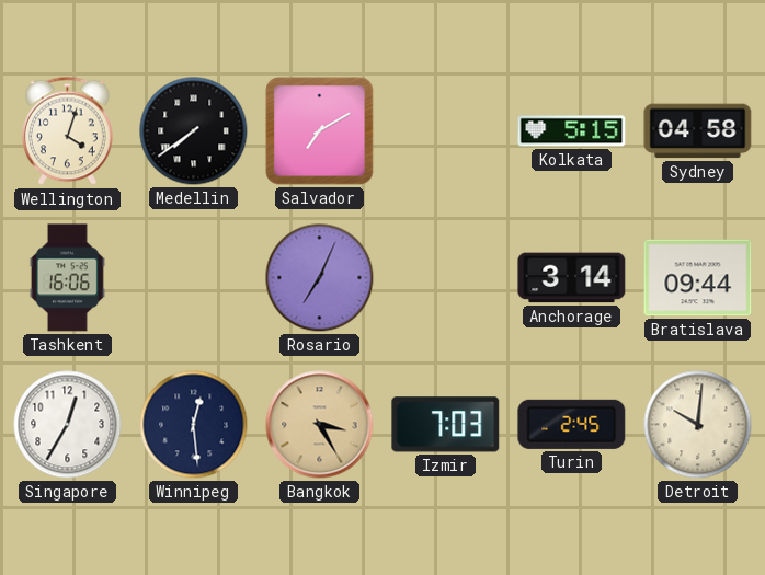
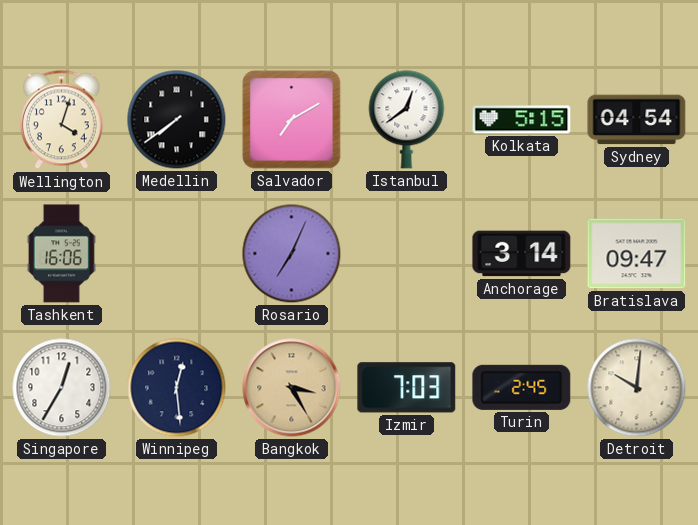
Istanbul: none -> 12:39
Sydney: 04:58 -> 04:54
Bratislava: 09:44 -> 09:47
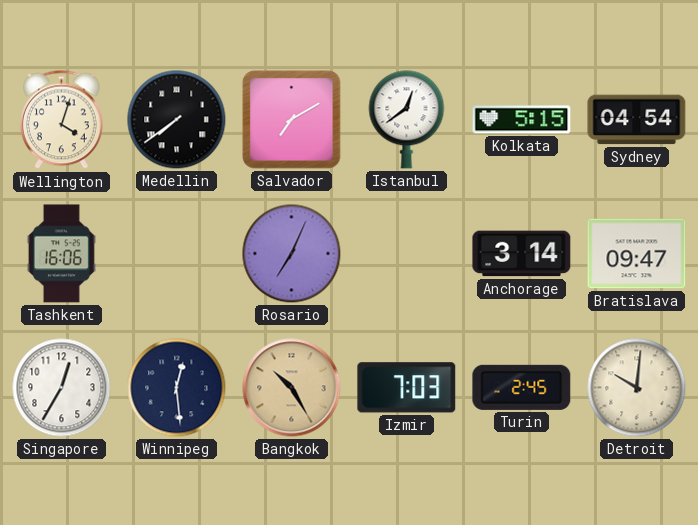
Bangkok: 3:25 -> 10:25
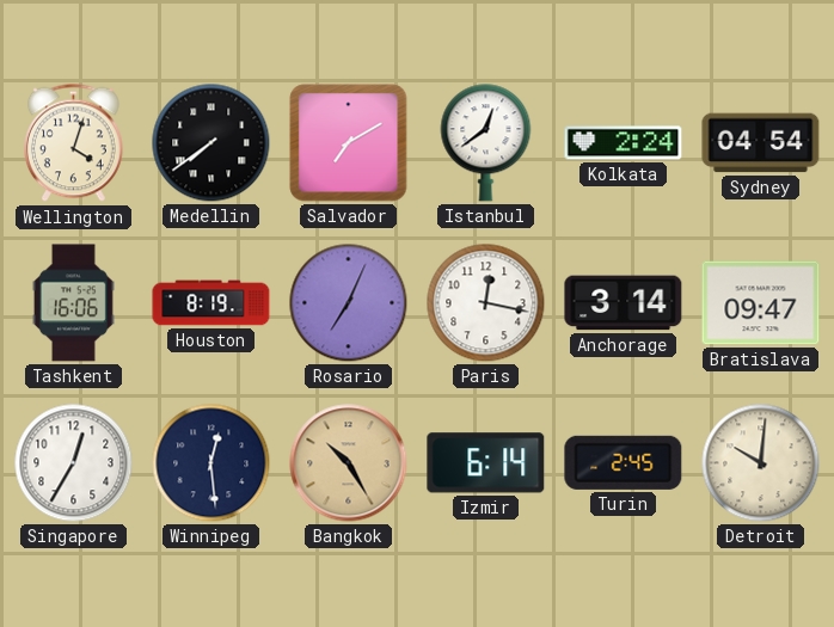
Kolkata: 5:15 -> 2:24
Houston: none -> 8:19
Paris: none -> 12:17
Izmir: 7:03 -> 6:14
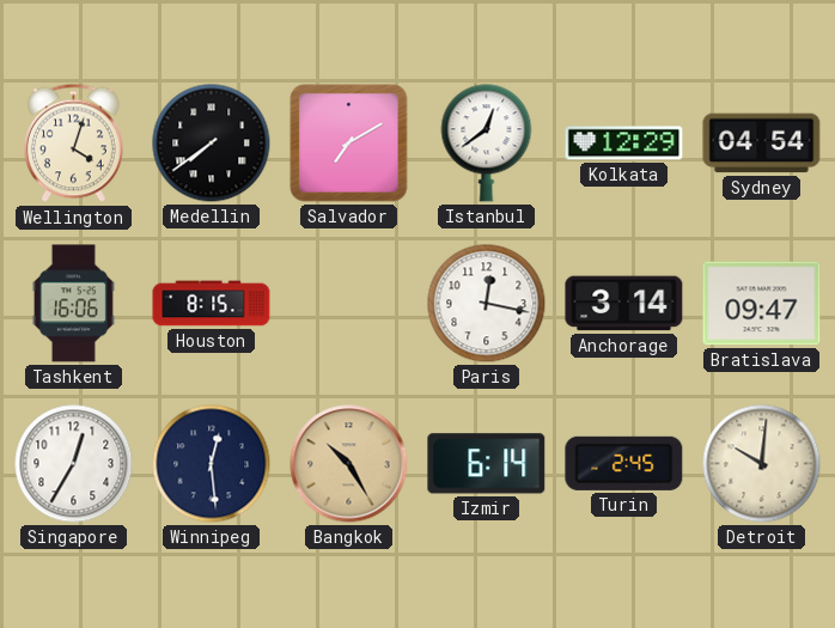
Kolkata: 2:24 -> 12:29
Houston: 8:19 -> 8:15
Rosario: 7:04 -> none
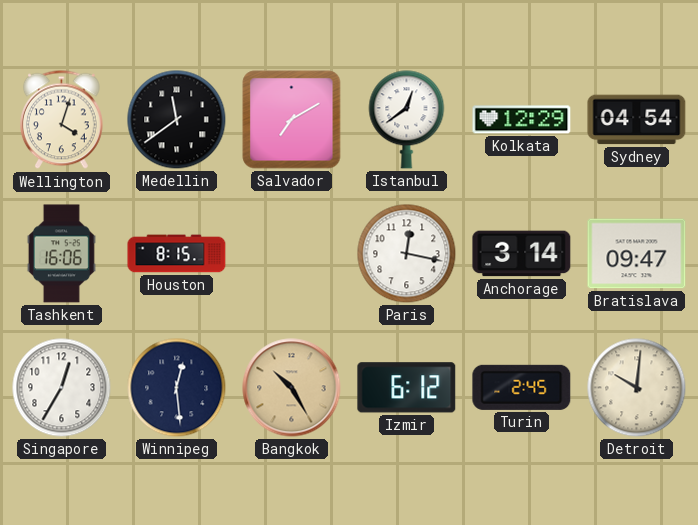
Medellin: 7:39 -> 11:39
Izmir: 6:14 -> 6:12
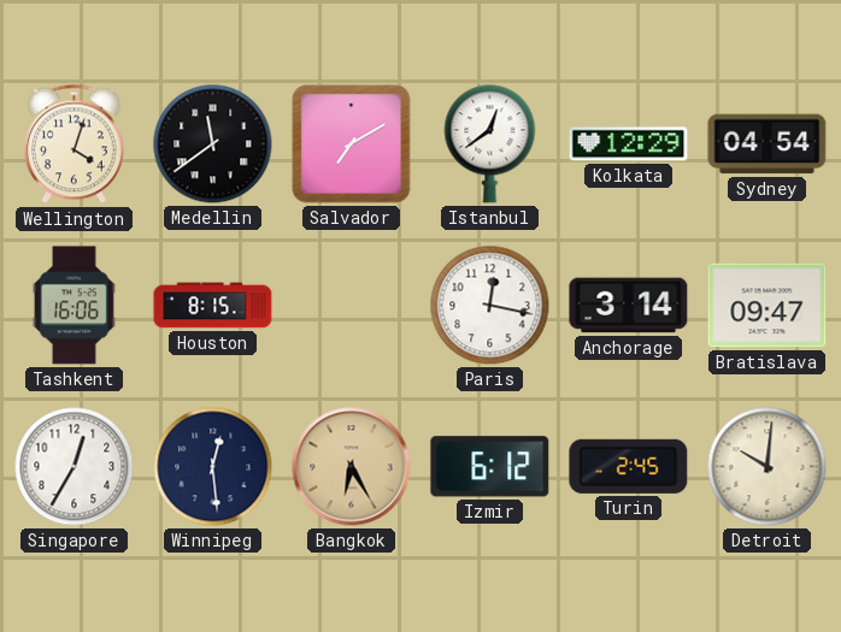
Bangkok: 10:25 -> 6:25
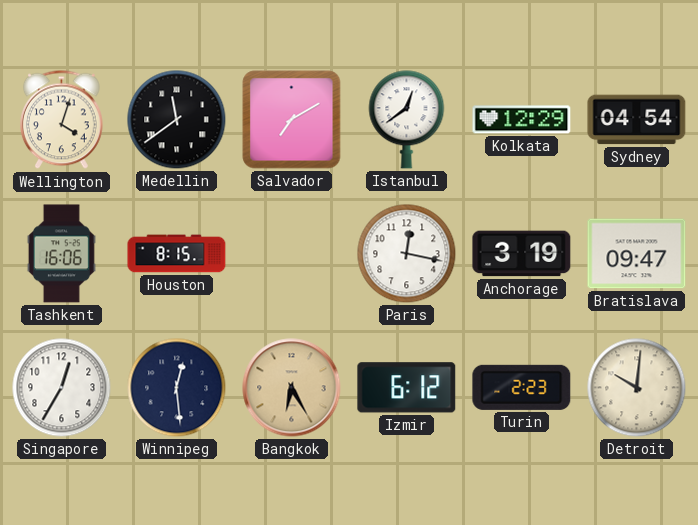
Anchorage: 3:14 -> 3:19
Turin: 2:45 -> 2:23
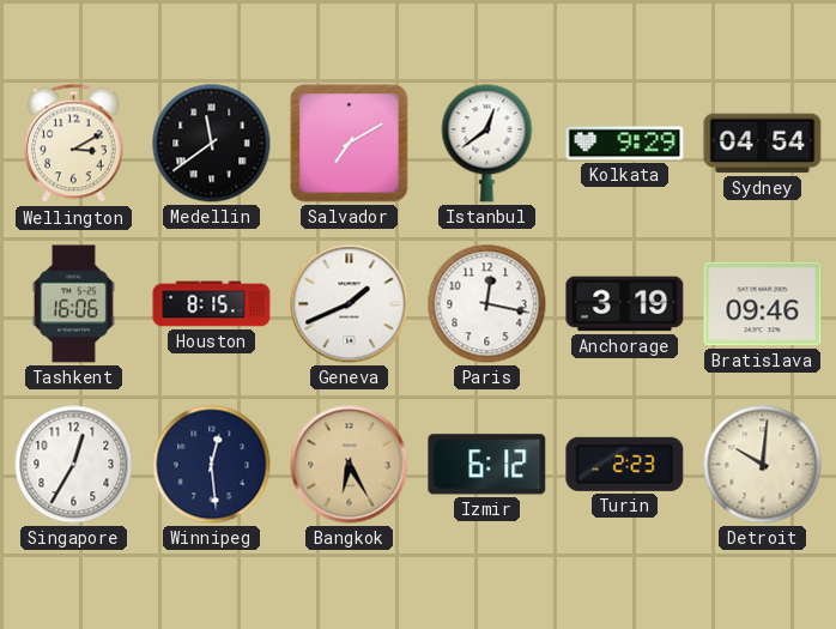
Wellington: 4:03 -> 3:10
Kolkata: 12:29 -> 9:29
Geneva: none -> 1:41
Bratislava: 09:47 -> 09:46
